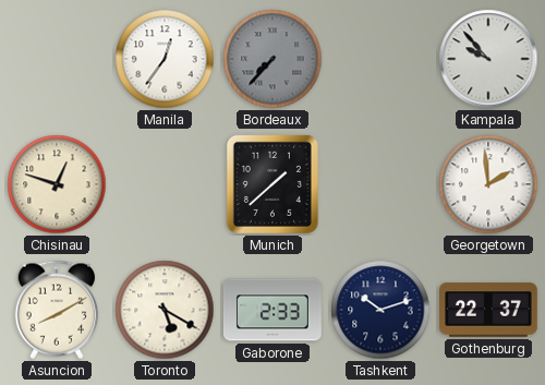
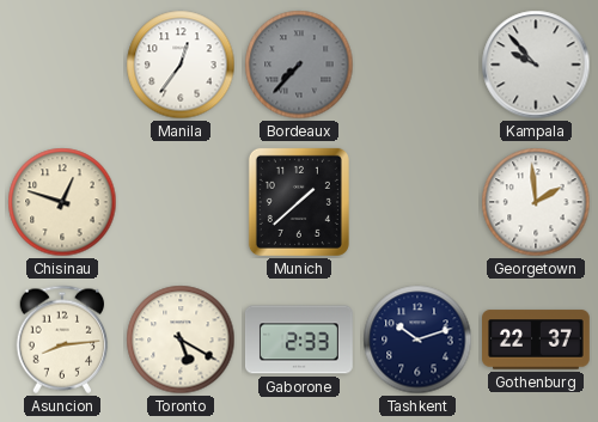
Asuncion: 8:10 -> 8:14
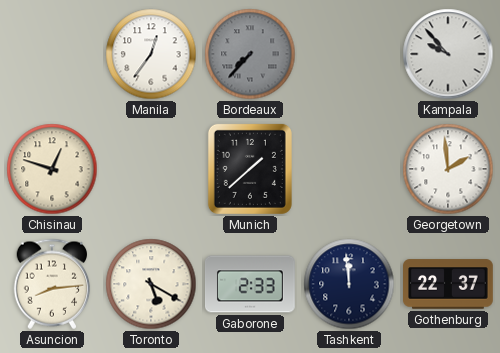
Tashkent: 10:12 -> 11:59
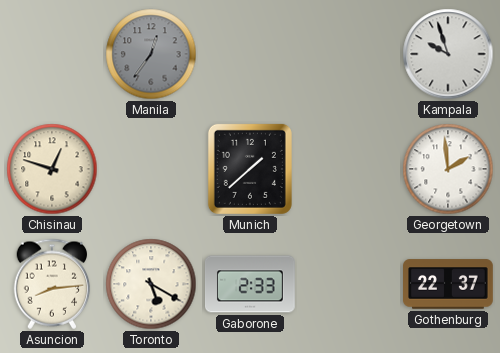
Manila dial: white -> grey
Bordeaux: 7:37 -> none
Kampala: 9:53 -> 9:57
Tashkent: 11:59 -> none
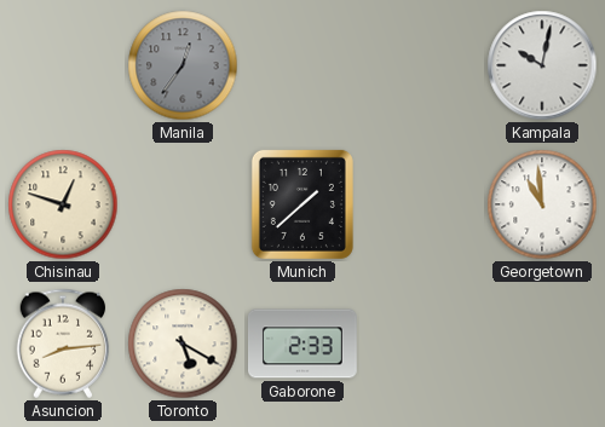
Kampala: 9:57 -> 10:02
Georgetown: 1:59 -> 10:59
Gothenburg: 22:37 -> none
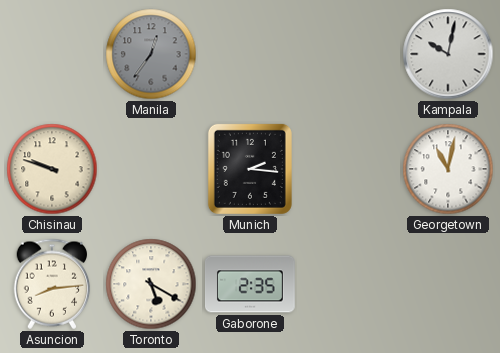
Chisinau: 12:48 -> 9:48
Munich: 1:38 -> 2:16
Georgetown: 10:59 -> 11:02
Gaborone: 2:33 -> 2:35
